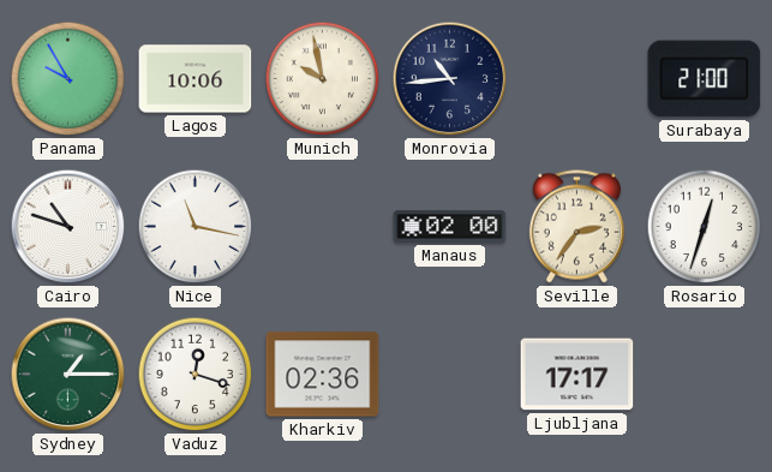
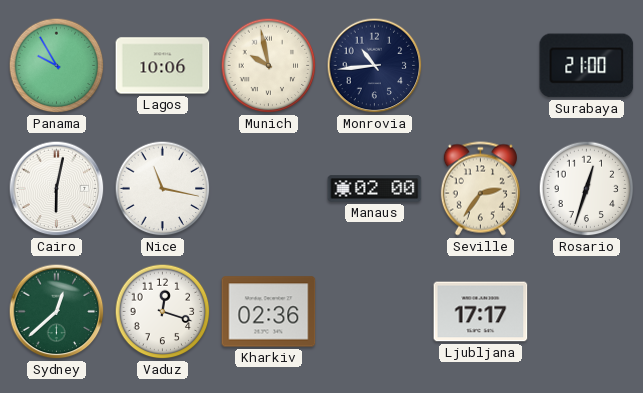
Cairo: 10:48 -> 6:02
Sydney: 1:15 -> 12:38
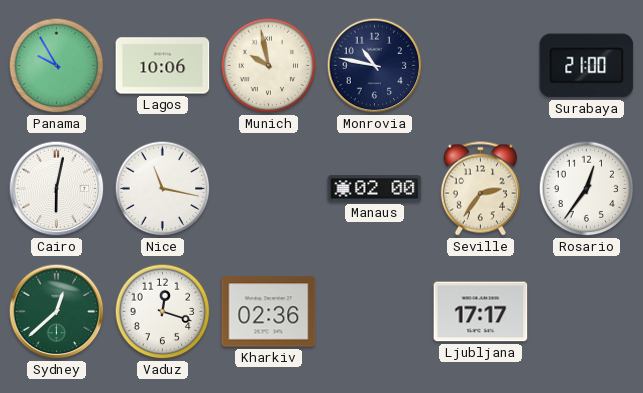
Monrovia: 10:44 -> 10:47
Rosario: 12:33 -> 12:36
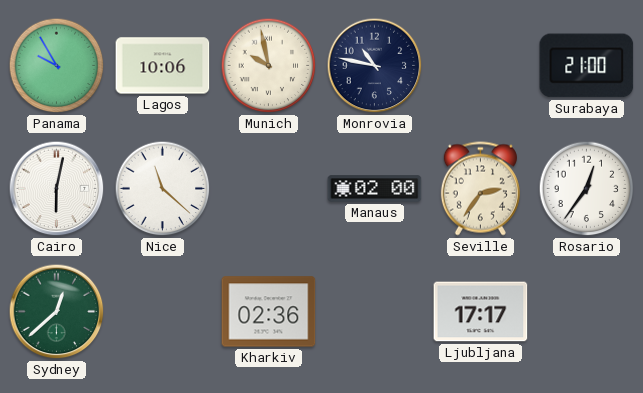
Nice: 11:17 -> 11:22
Vaduz: 12:18 -> none
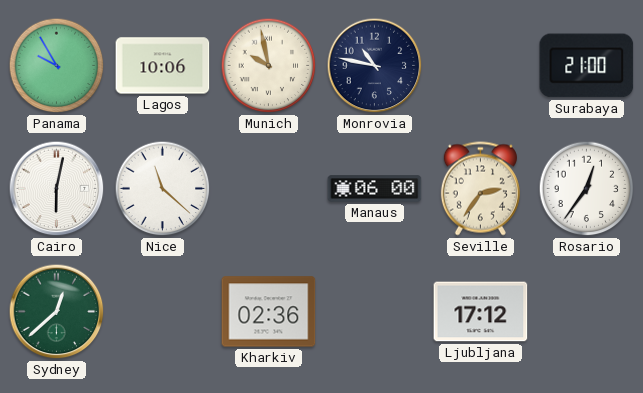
Manaus: 02:00 -> 06:00
Ljubljana: 17:17 -> 17:12
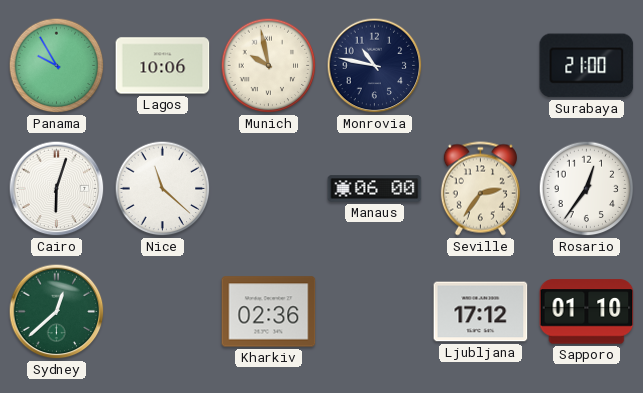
Cairo: 6:02 -> 6:03
Sapporo: none -> 01:10
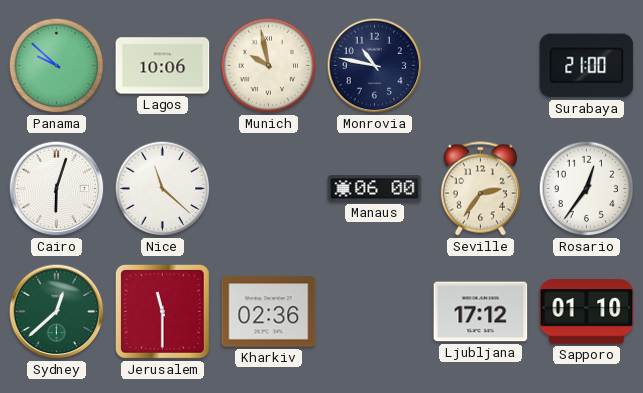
Panama: 9:55 -> 9:52
Jerusalem: none -> 11:30
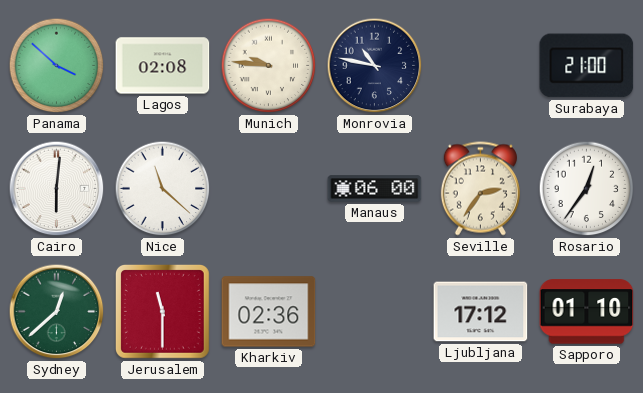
Panama: 9:52 -> 3:52
Lagos: 10:06 -> 02:08
Munich: 9:58 -> 9:46
Cairo: 6:03 -> 6:01
